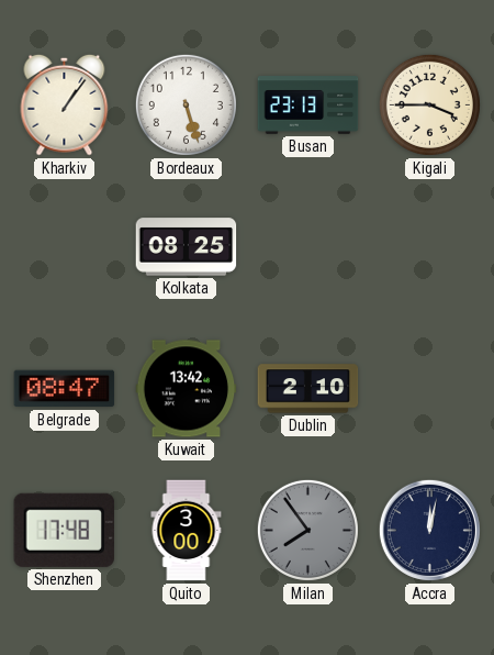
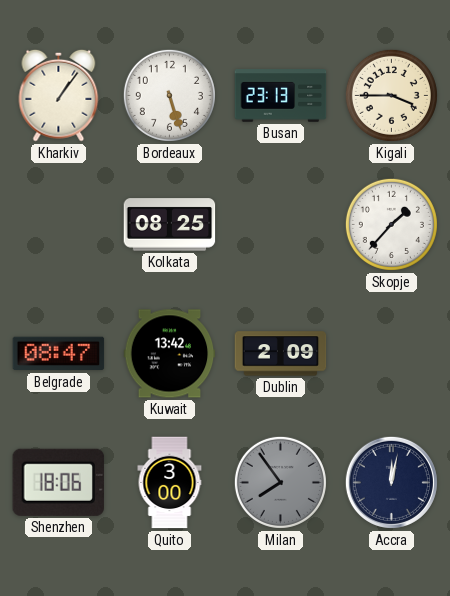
Skopje: none -> 1:37
Dublin: 2:10 -> 2:09
Shenzhen: 17:48 -> 18:06
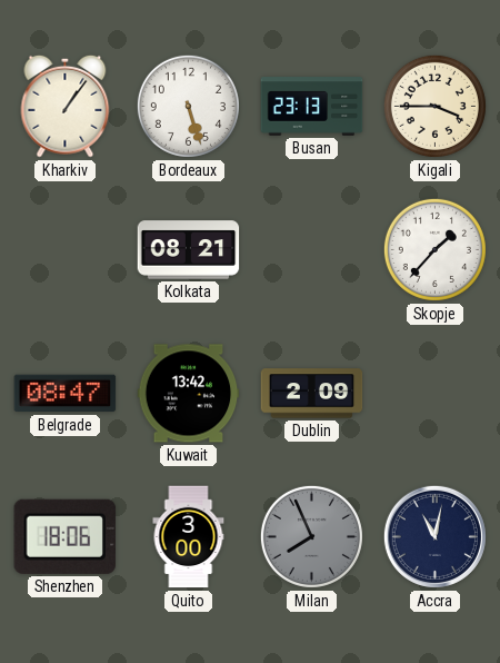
Kolkata: 08:25 -> 08:21
Milan: 7:54 -> 7:56
Accra: 12:02 -> 11:02
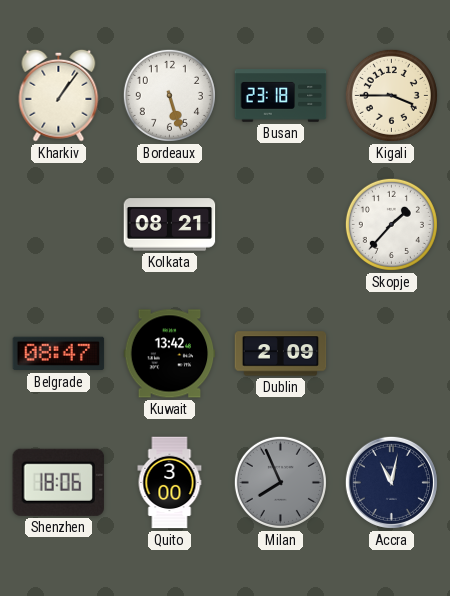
Busan: 23:13 -> 23:18
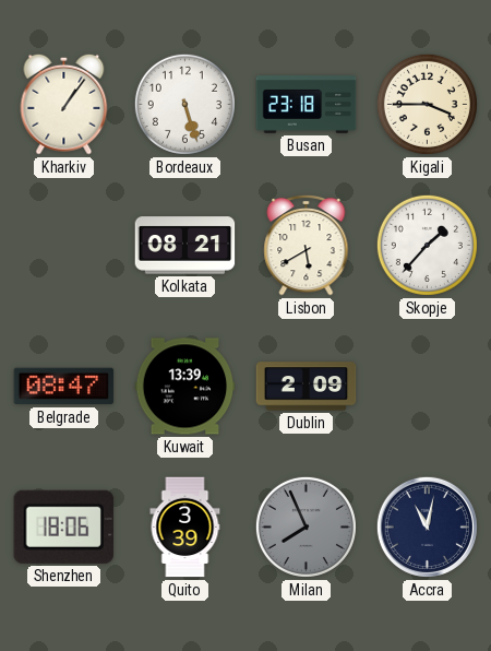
Lisbon: none -> 5:40
Kuwait: 13:42 -> 13:39
Quito: 3:00 -> 3:39
